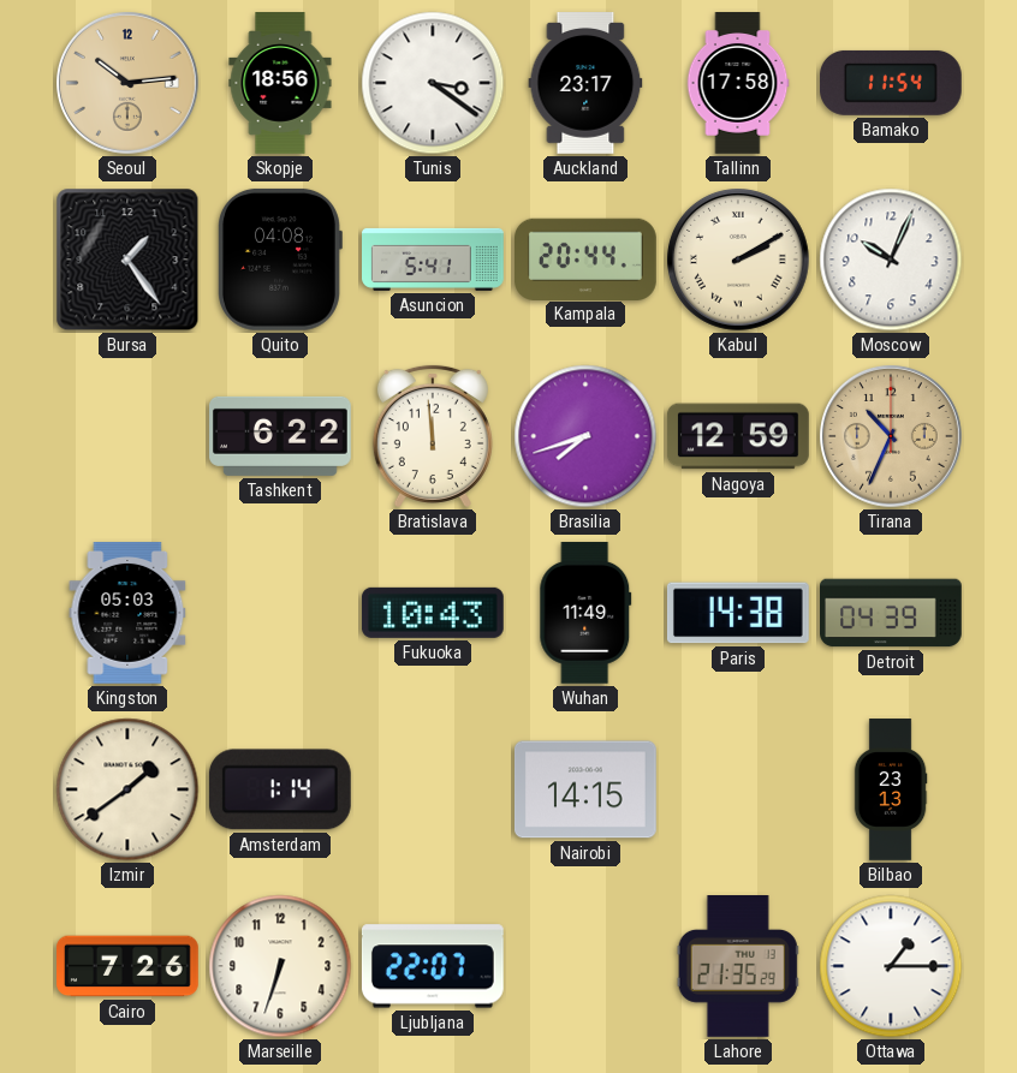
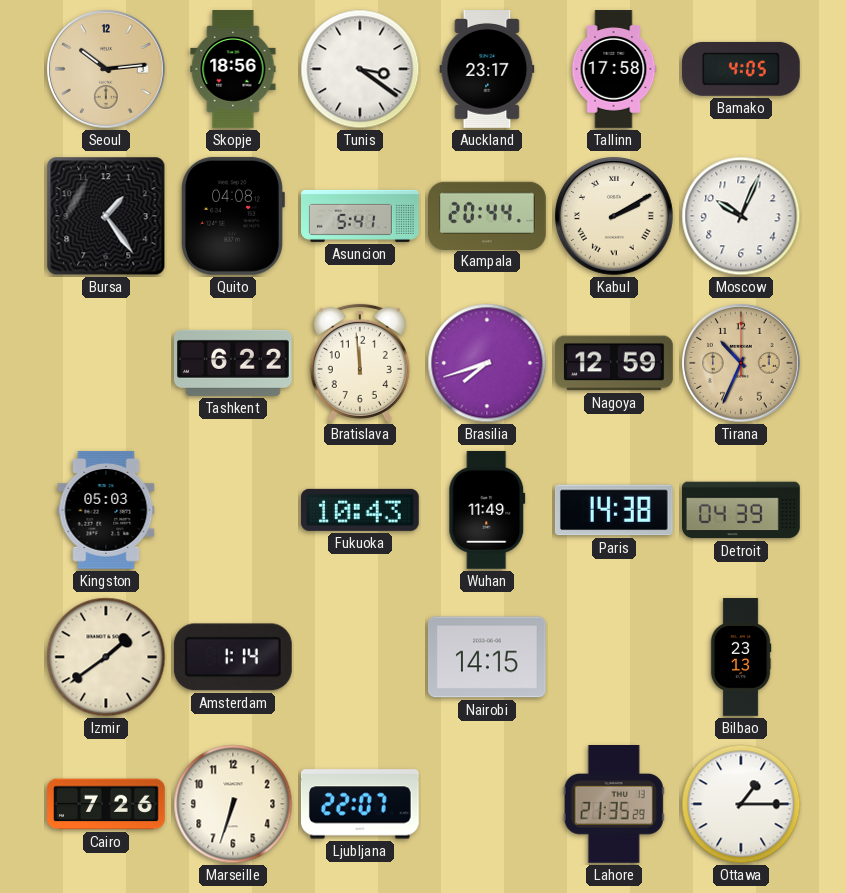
Bamako: 11:54 -> 4:05
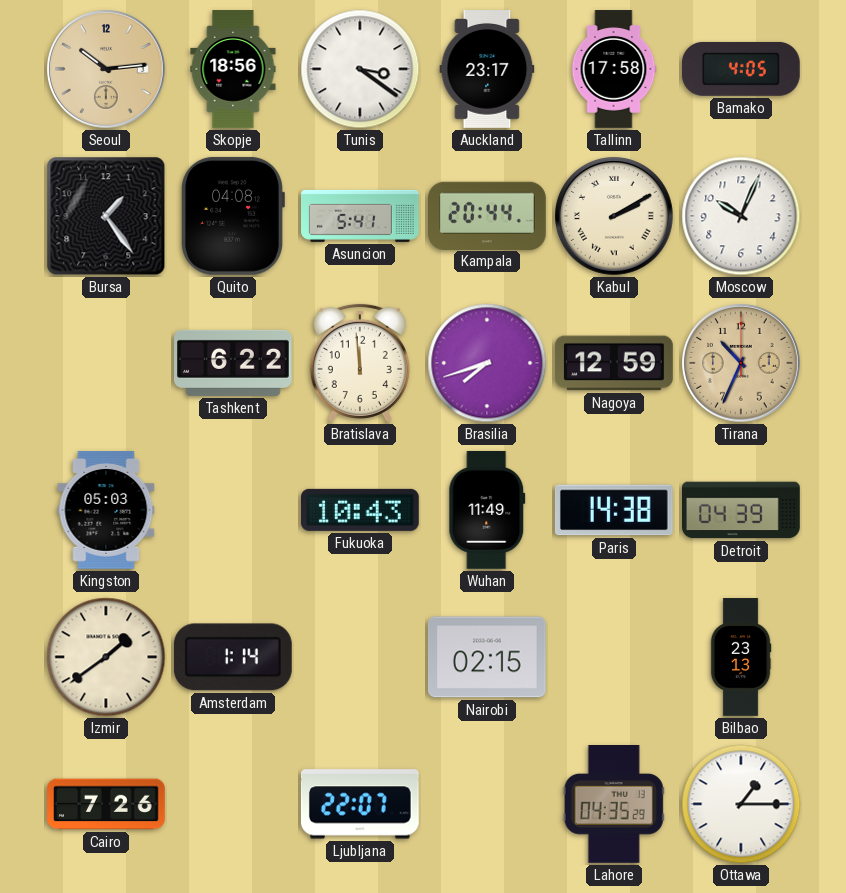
Nairobi: 14:15 -> 02:15
Marseille: 6:33 -> none
Lahore: 21:35 -> 04:35
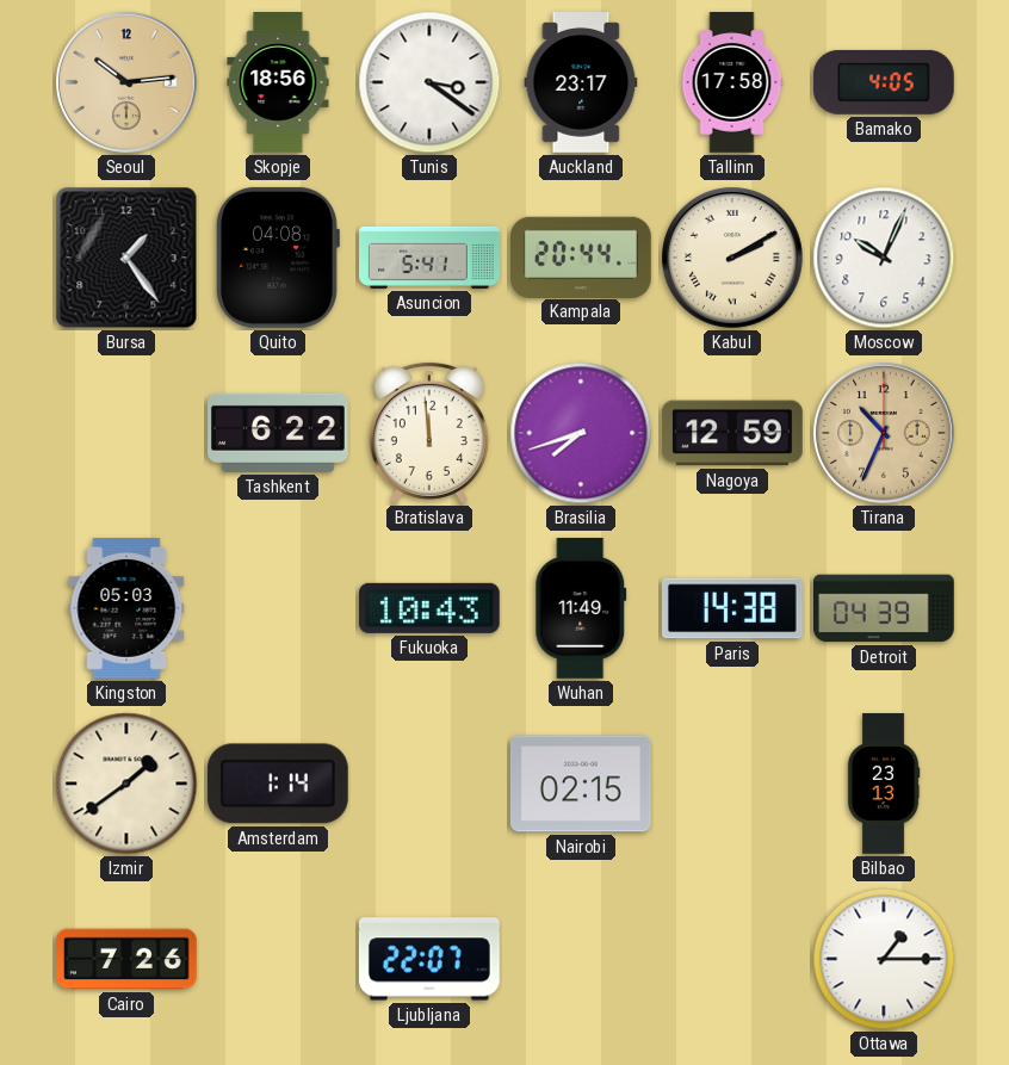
Lahore: 04:35 -> none
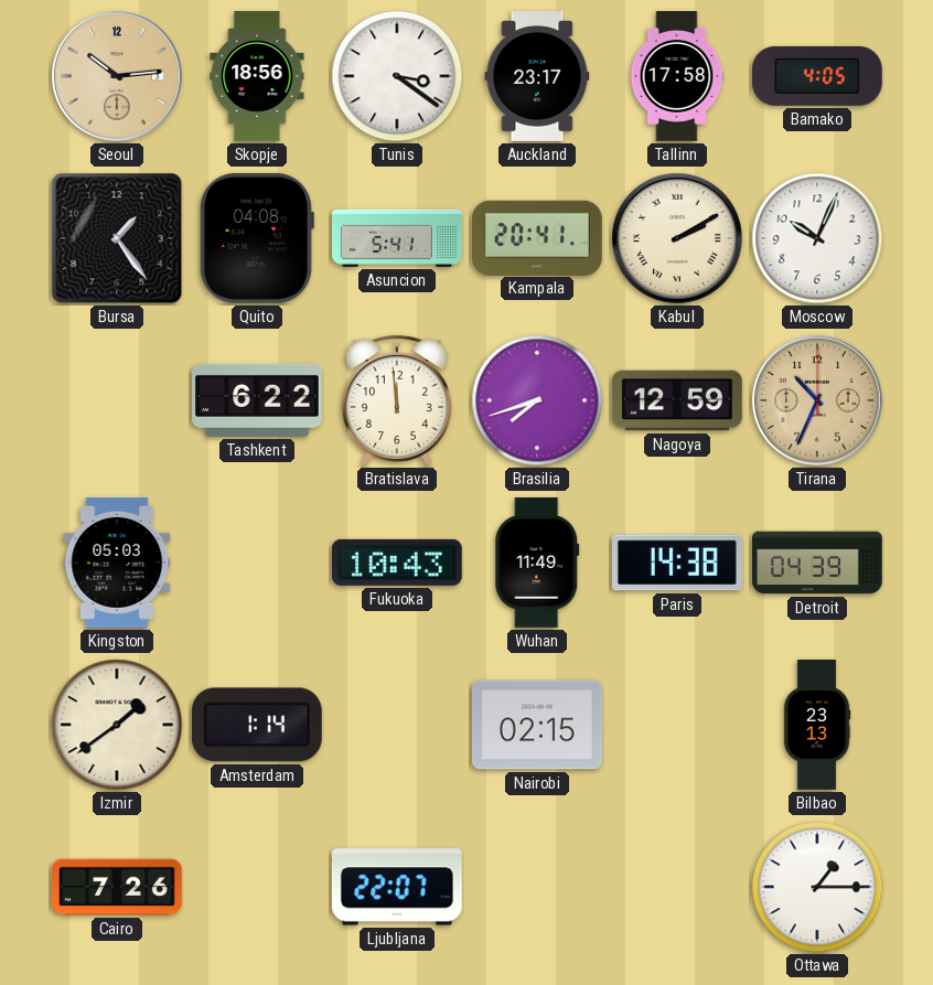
Kampala: 20:44 -> 20:41
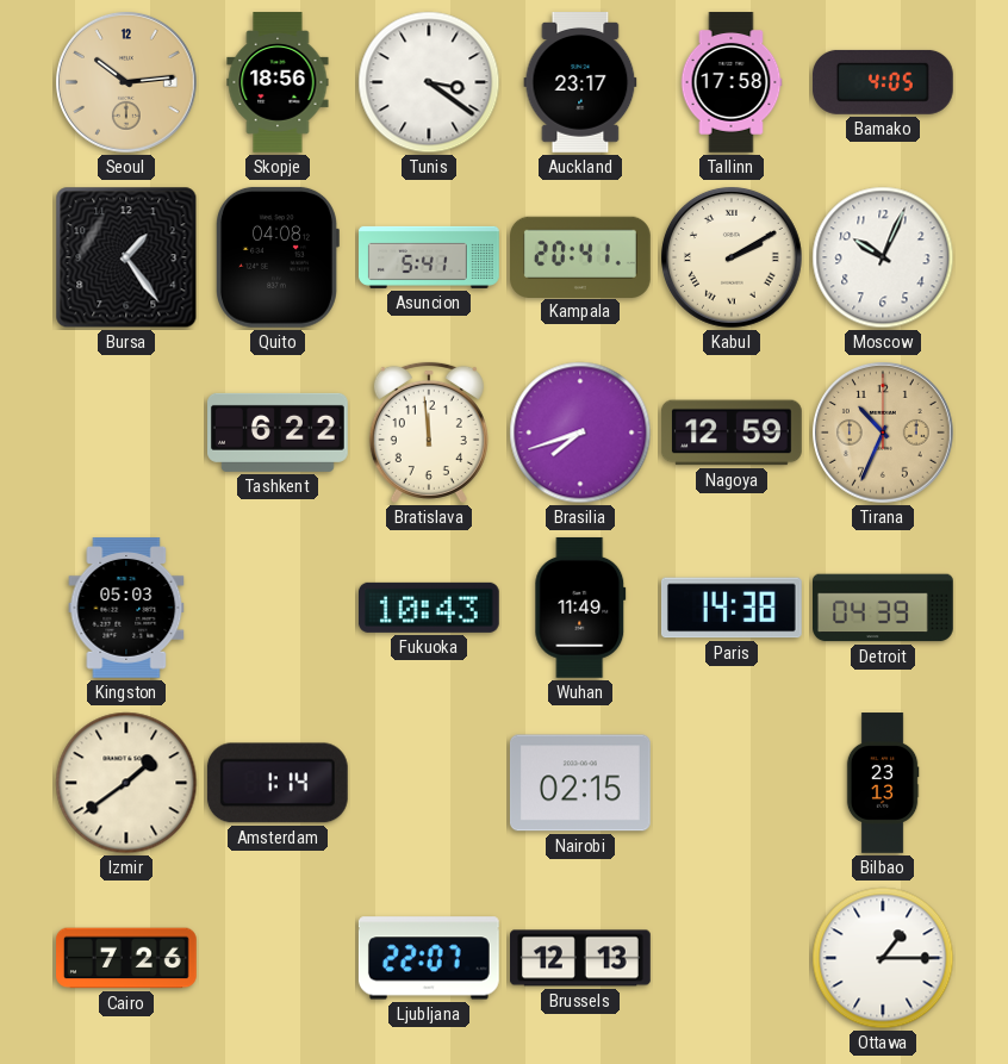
Brussels: none -> 12:13
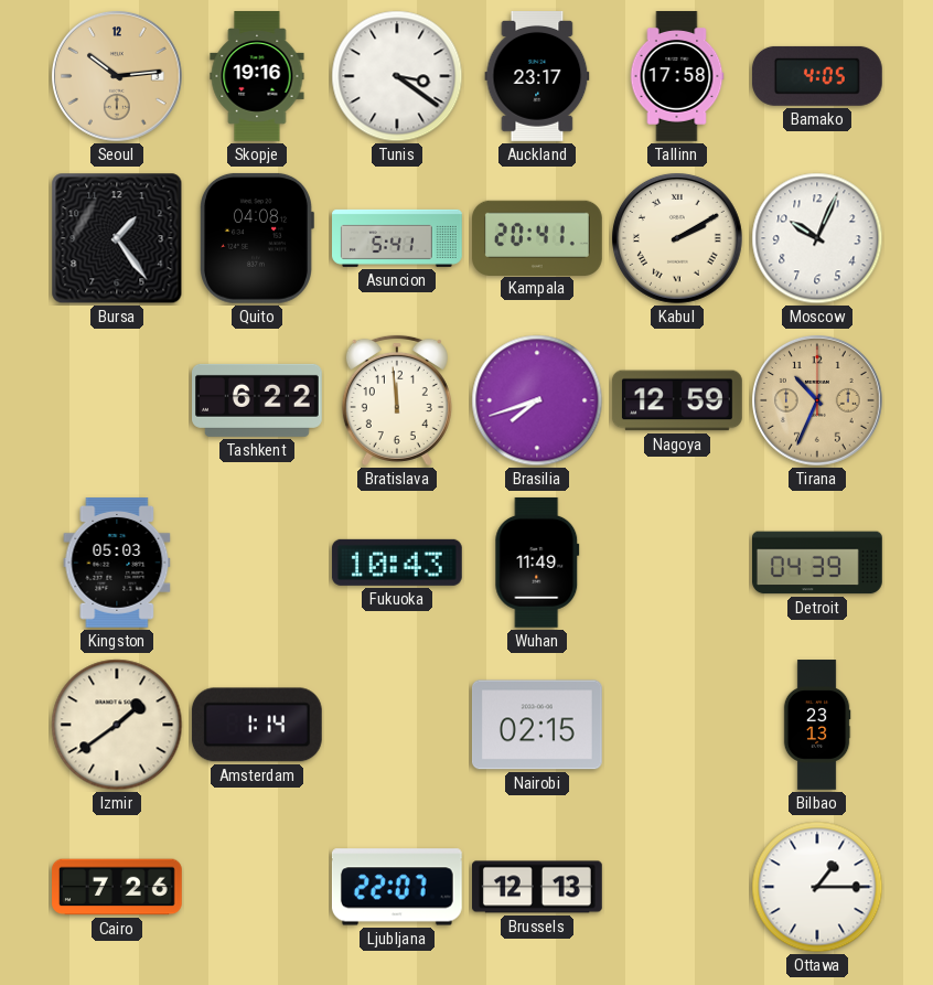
Skopje: 18:56 -> 19:16
Paris: 14:38 -> none
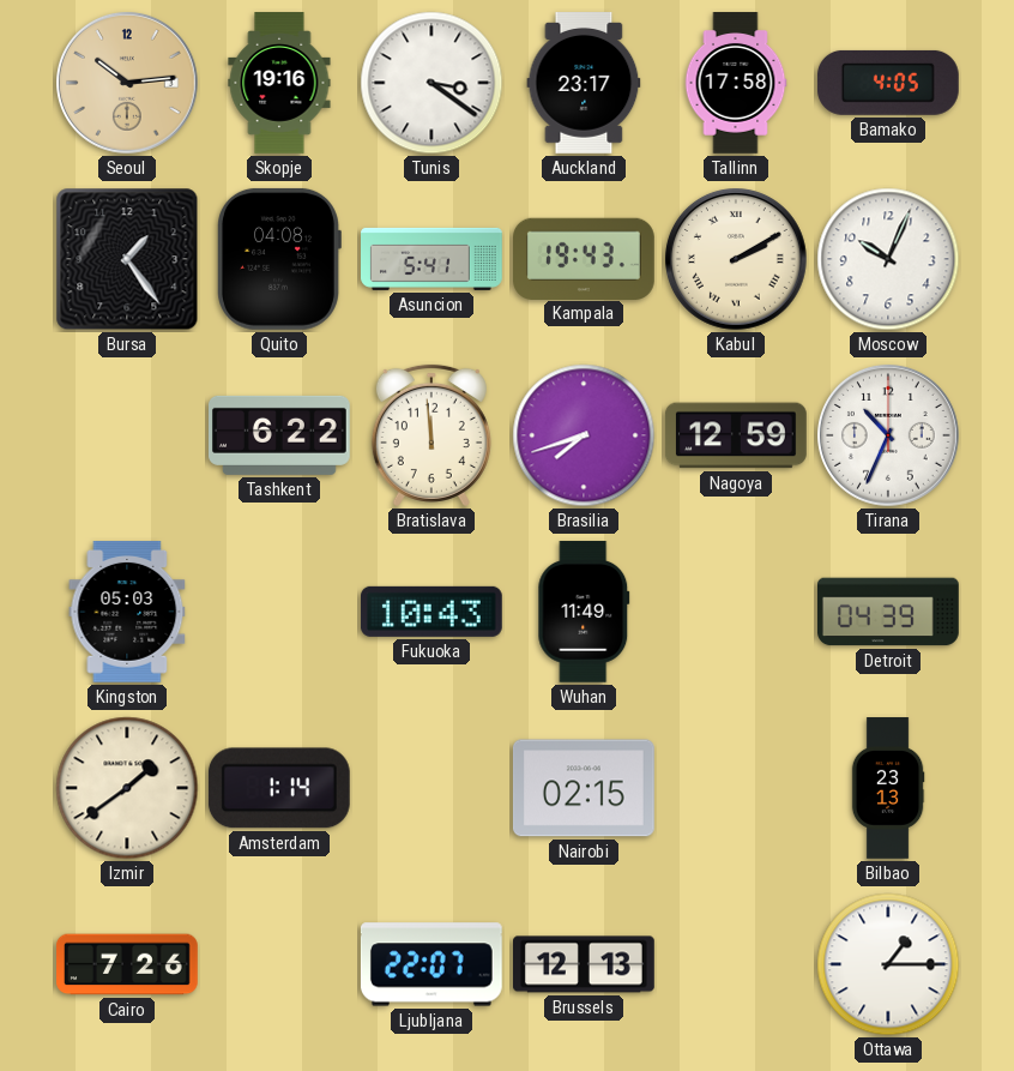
Kampala: 20:41 -> 19:43
Tirana dial: champagne -> white
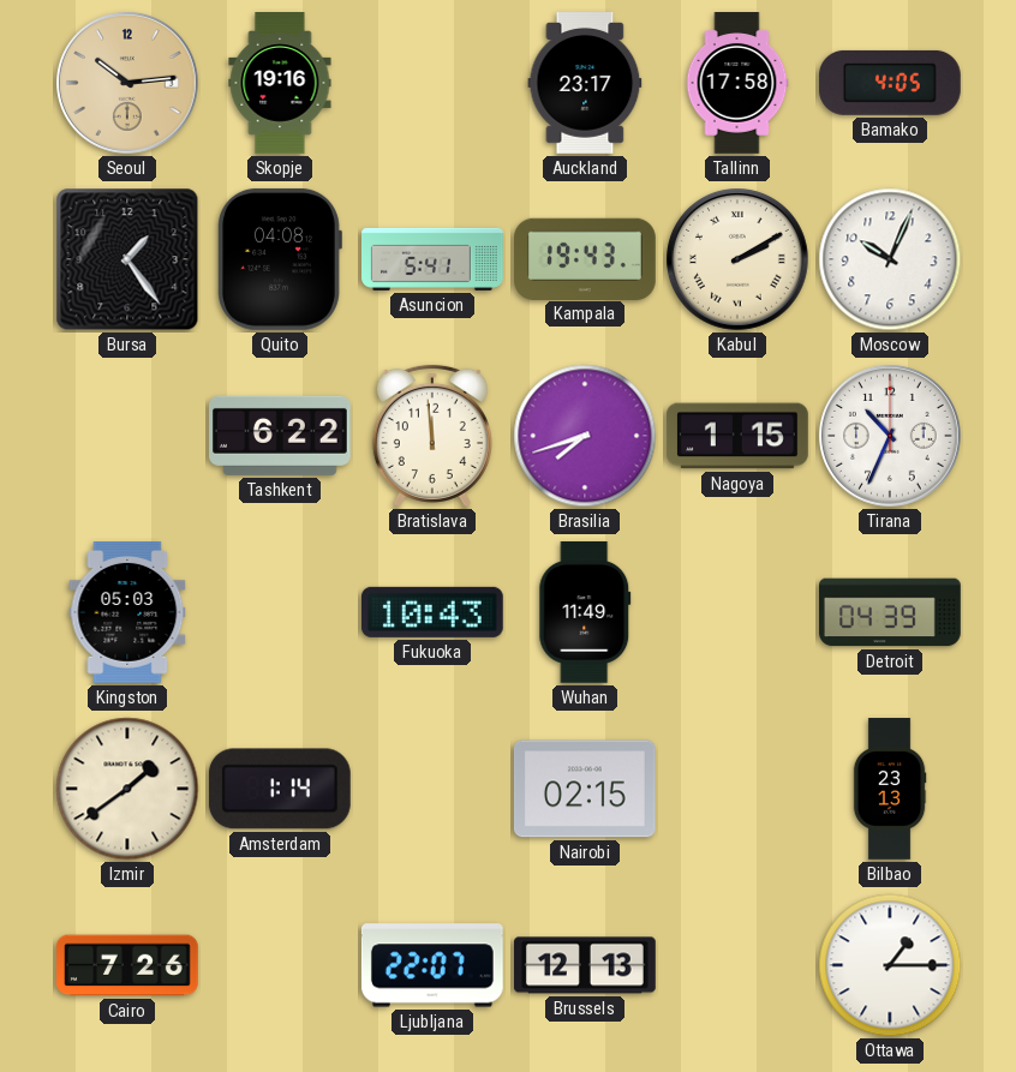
Tunis: 3:21 -> none
Nagoya: 12:59 -> 1:15
